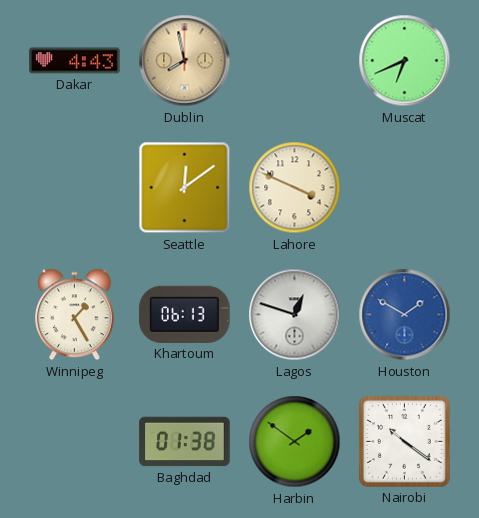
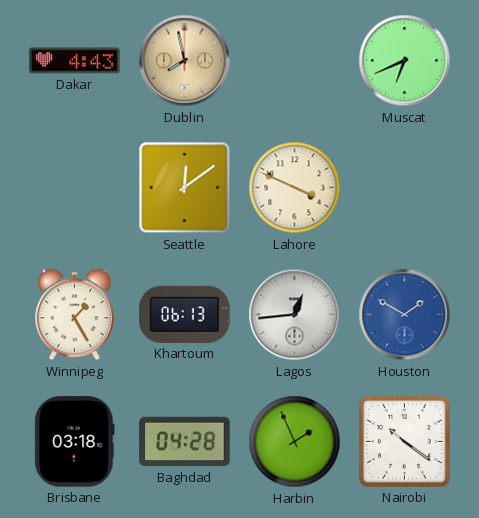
Lagos: 12:48 -> 12:44
Brisbane: none -> 03:18
Baghdad: 01:38 -> 04:28
Harbin: 1:51 -> 1:56
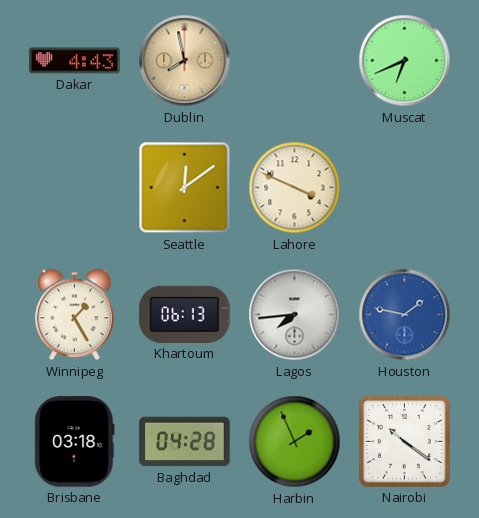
Lagos: 12:44 -> 7:44
Houston: 1:50 -> 1:47
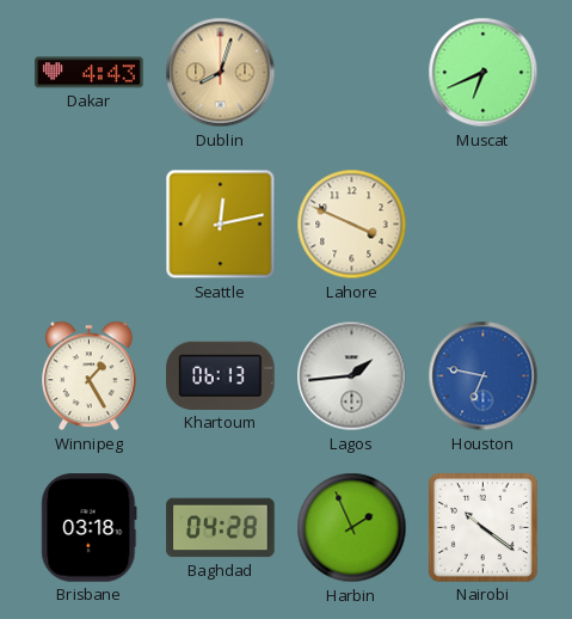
Dublin: 7:58 -> 8:03
Seattle: 12:09 -> 12:13
Lagos: 7:44 -> 1:44
Houston: 1:47 -> 6:47
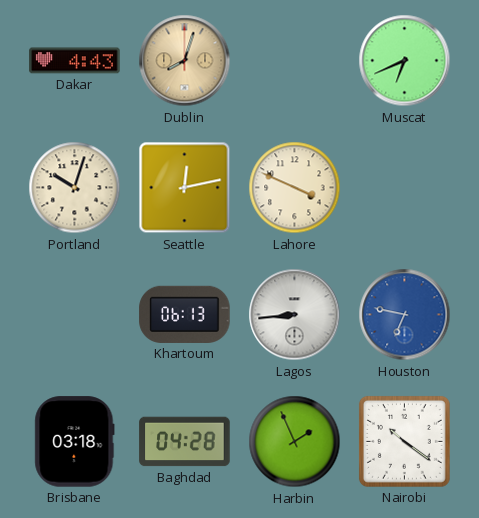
Portland: none -> 10:03
Winnipeg: 1:25 -> none
Lagos: 1:44 -> 8:44
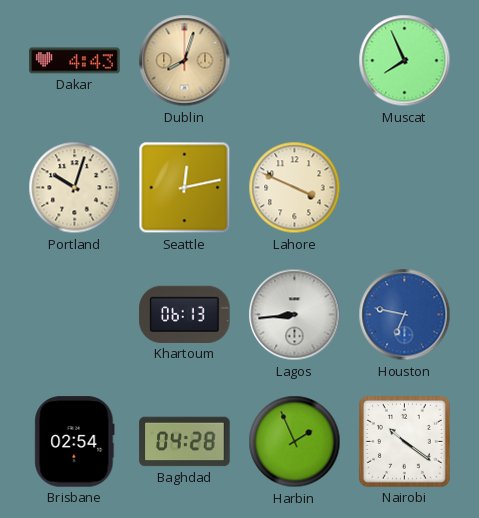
Muscat: 6:41 -> 7:56
Brisbane: 03:18 -> 02:54
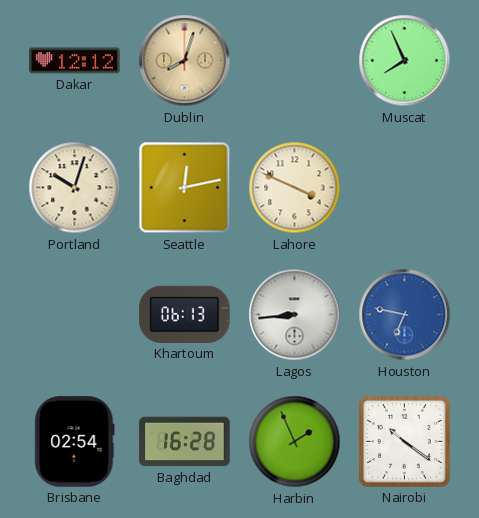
Dakar: 4:43 -> 12:12
Baghdad: 04:28 -> 16:28
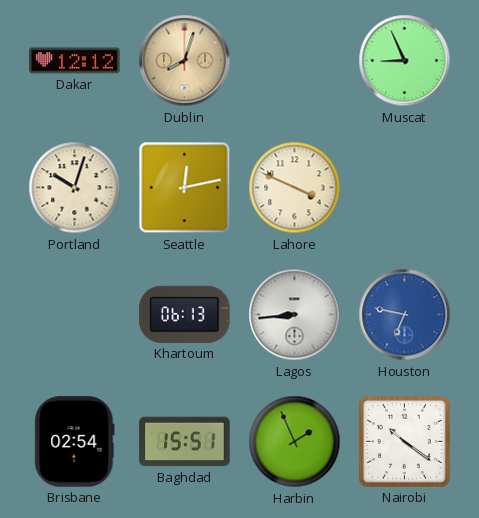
Muscat: 7:56 -> 8:56
Baghdad: 16:28 -> 15:51
